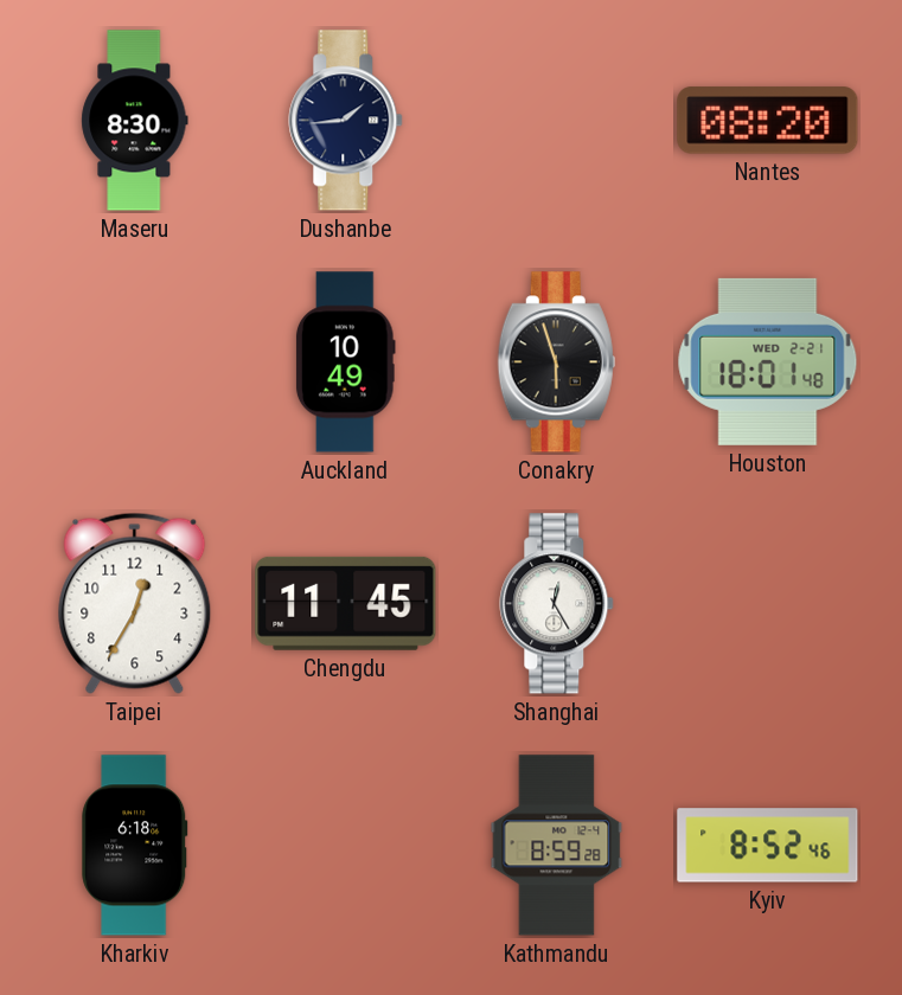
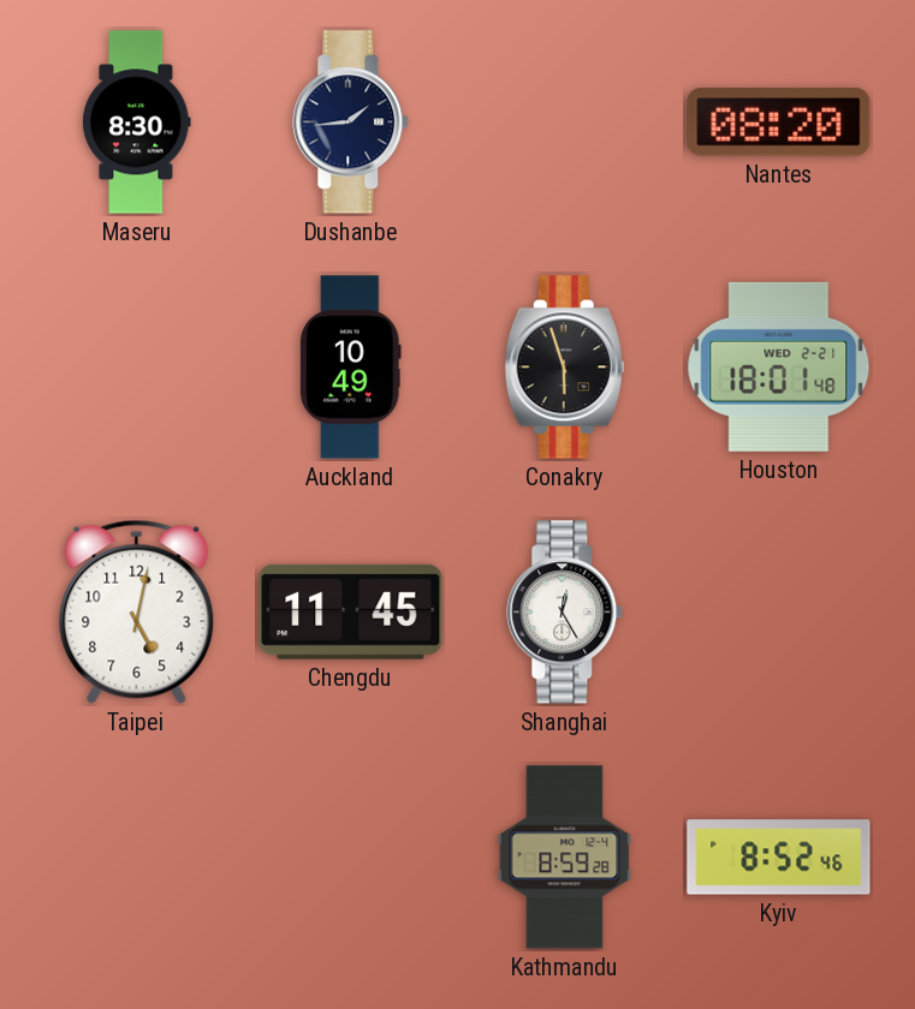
Taipei: 12:35 -> 5:02
Kharkiv: 6:18 -> none
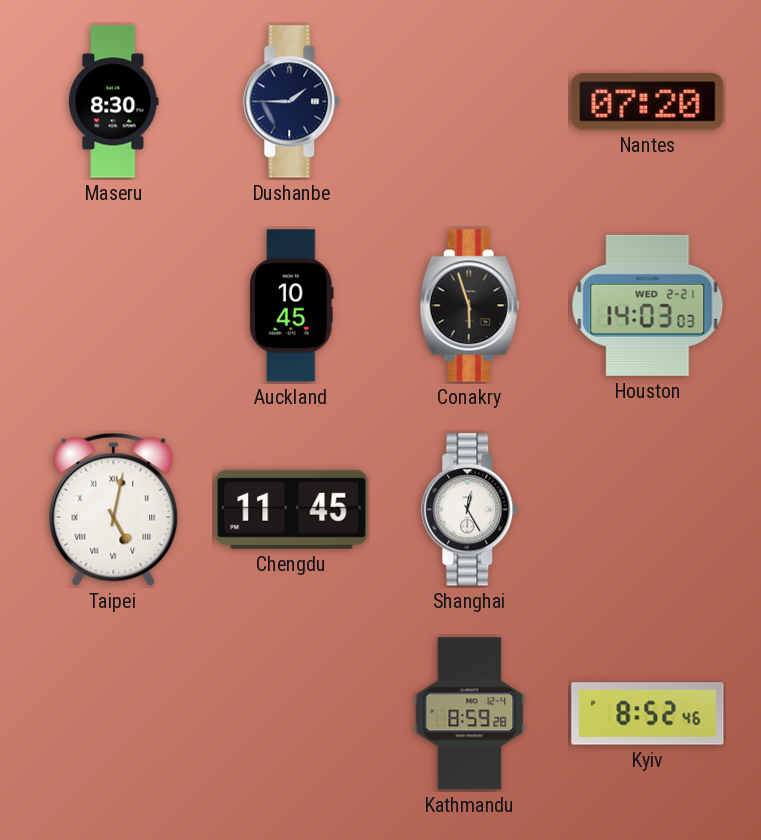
Dushanbe: 1:44 -> 1:45
Nantes: 08:20 -> 07:20
Auckland: 10:49 -> 10:45
Houston: 18:01 -> 14:03
Taipei numerals: Arabic -> Roman
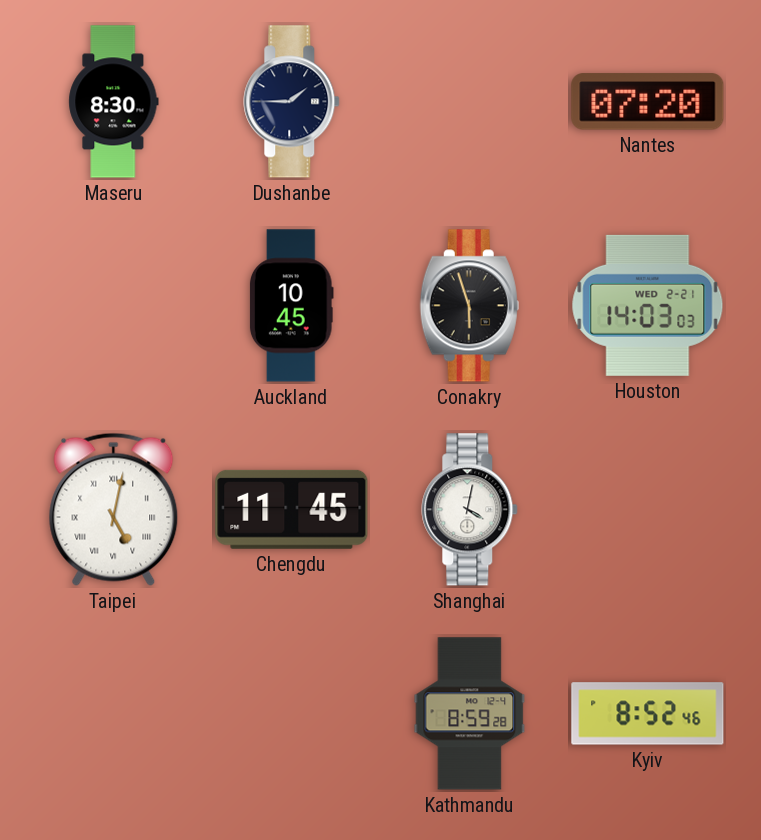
Shanghai: 12:25 -> 4:02
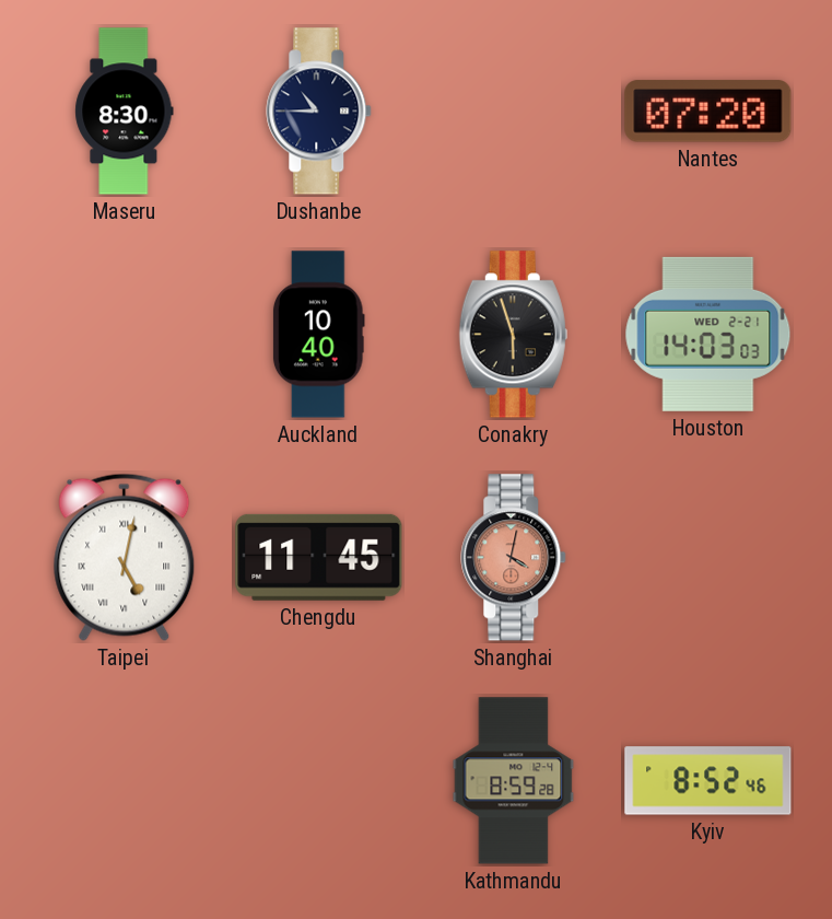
Dushanbe: 1:45 -> 10:45
Auckland: 10:45 -> 10:40
Shanghai dial: white -> salmon
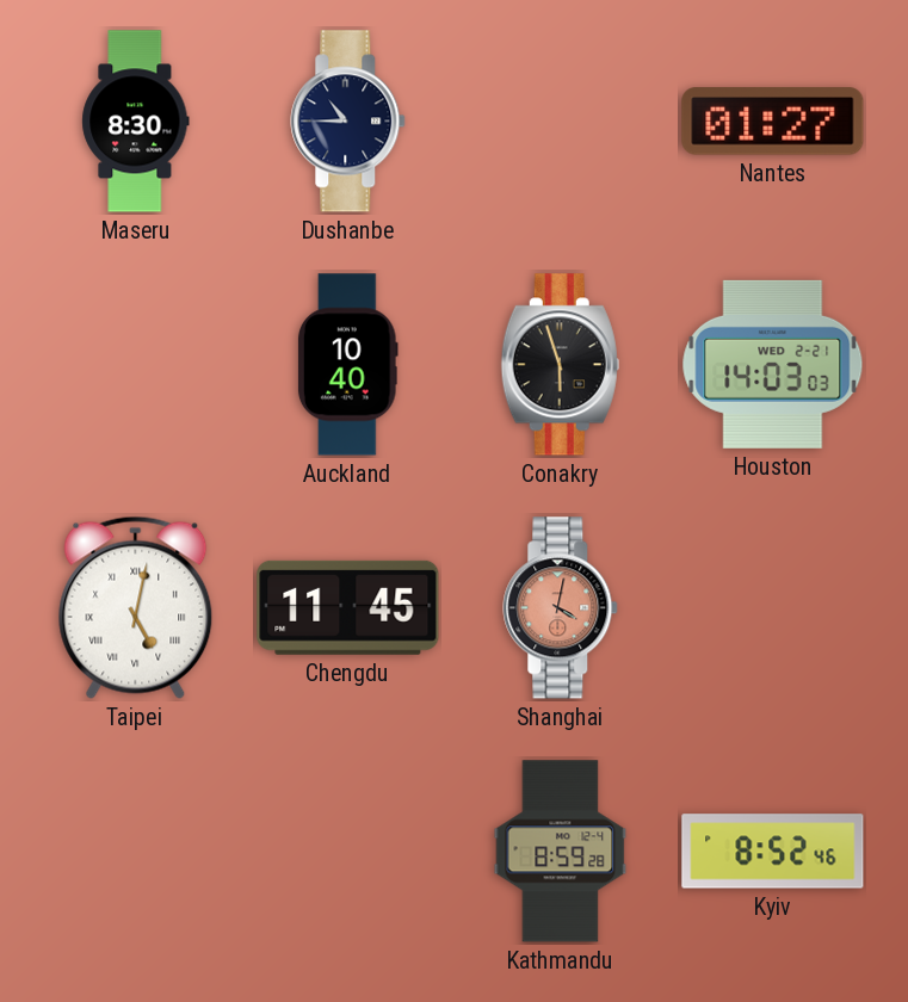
Nantes: 07:20 -> 01:27
